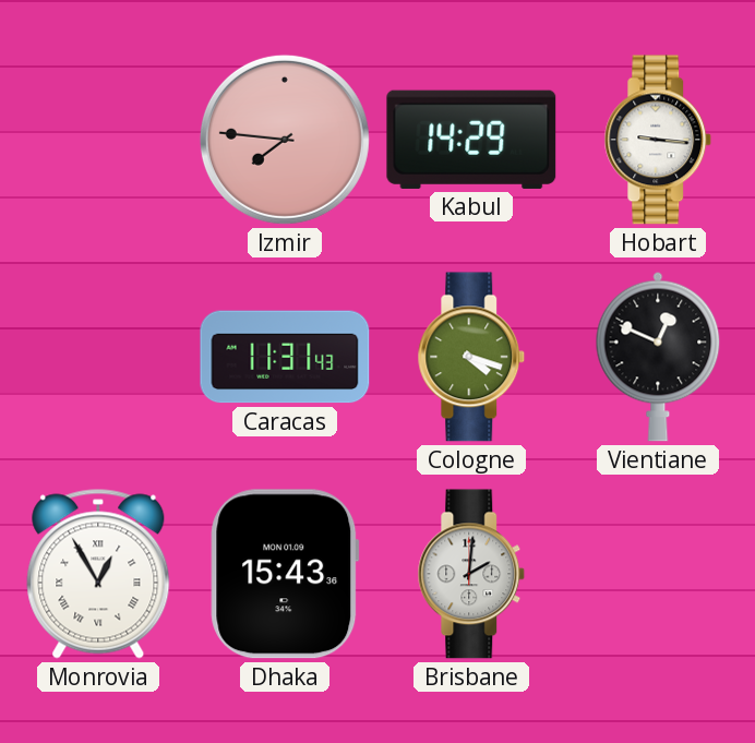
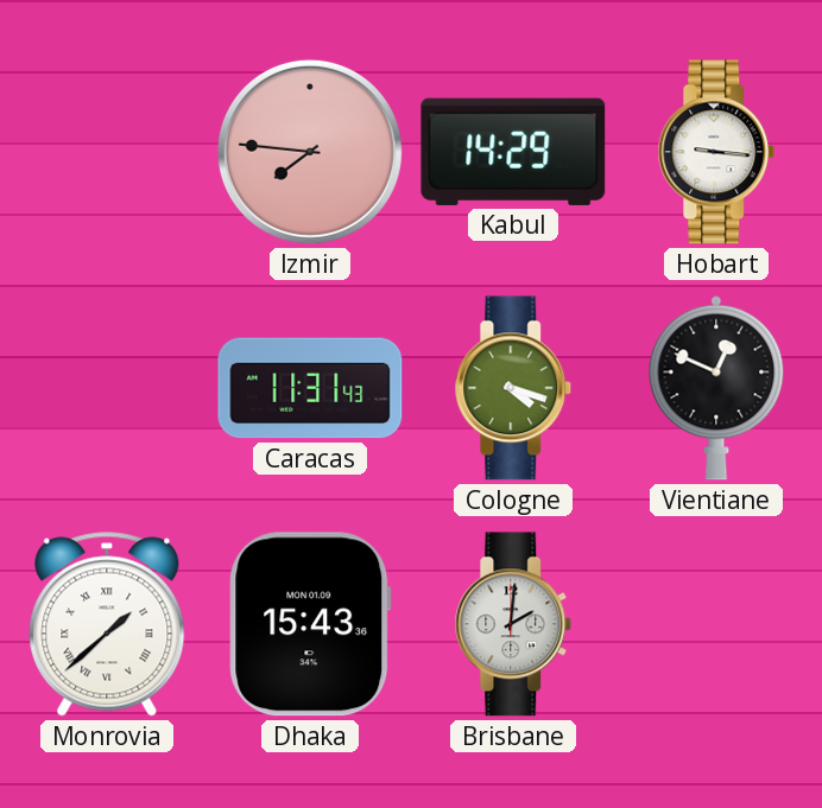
Monrovia: 12:55 -> 1:38
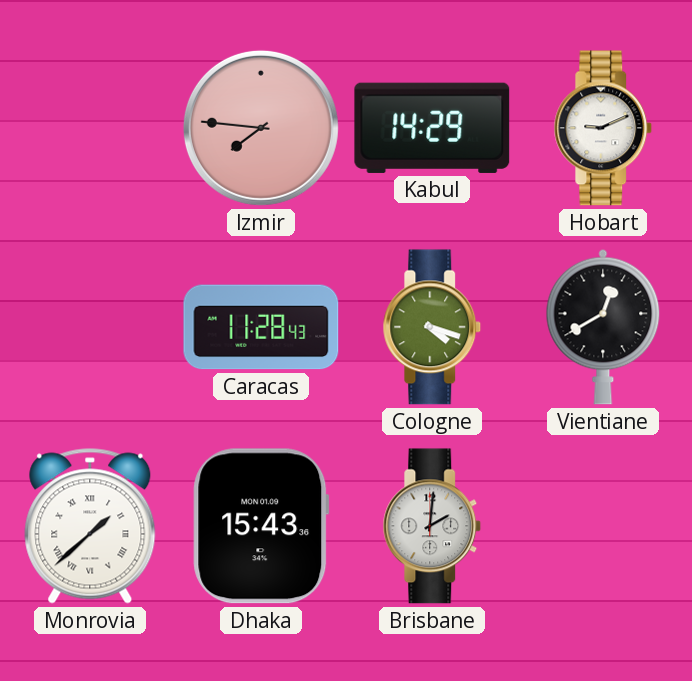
Hobart: 9:16 -> 9:11
Caracas: 11:31 -> 11:28
Vientiane: 12:49 -> 12:40
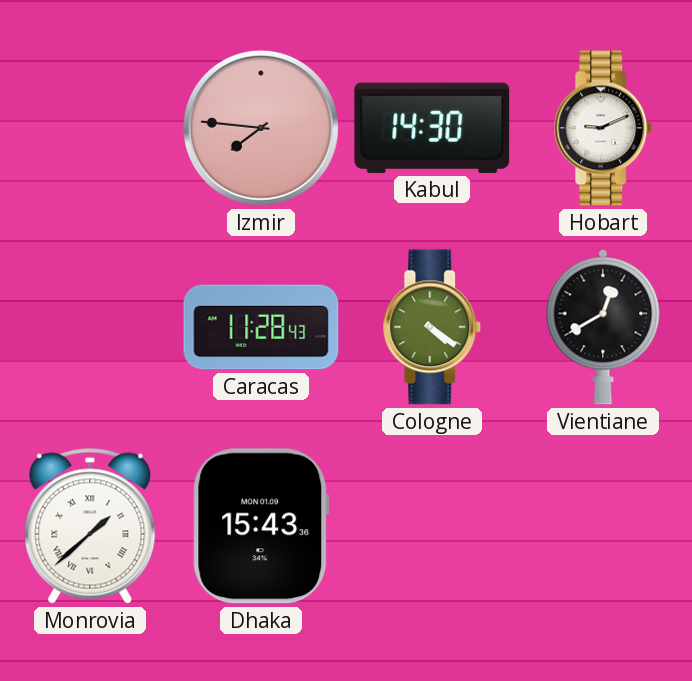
Kabul: 14:29 -> 14:30
Cologne: 4:18 -> 4:21
Brisbane: 2:01 -> none
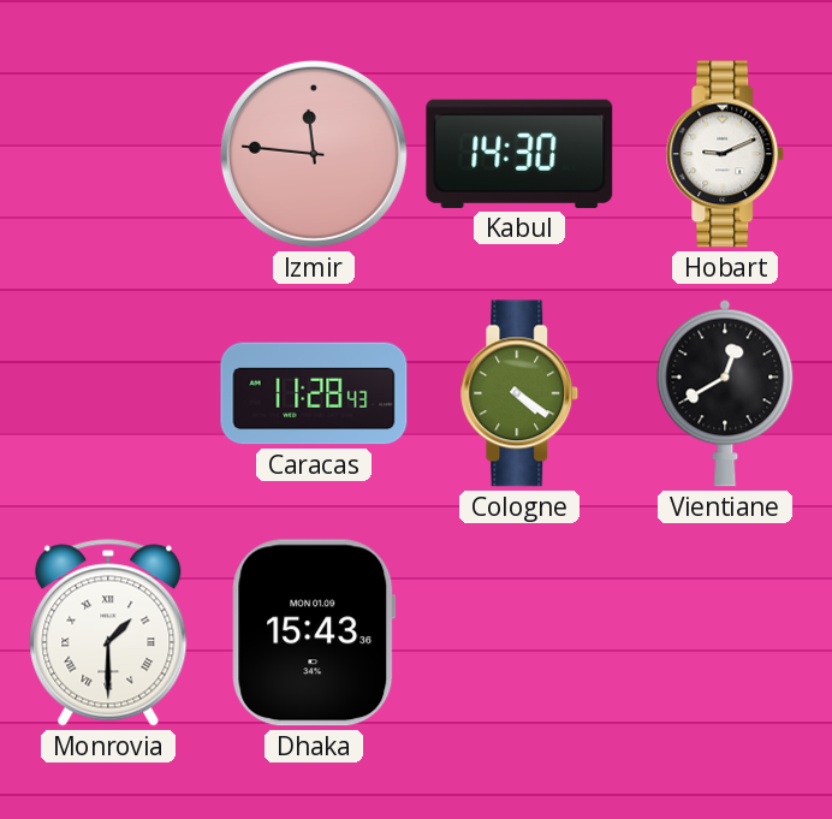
Izmir: 7:46 -> 11:46
Monrovia: 1:38 -> 1:30
